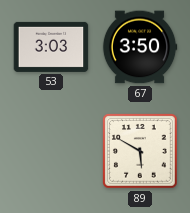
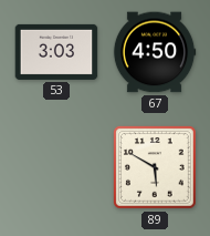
67: 3:50 -> 4:50
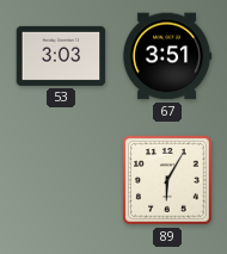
67: 4:50 -> 3:51
89: 5:50 -> 6:05
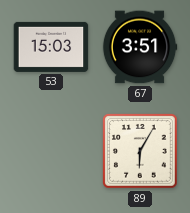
53: 3:03 -> 15:03
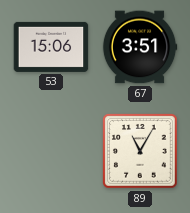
53: 15:03 -> 15:06
89: 6:05 -> 11:05
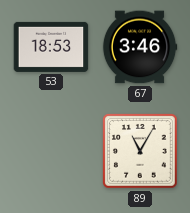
53: 15:06 -> 18:53
67: 3:51 -> 3:46
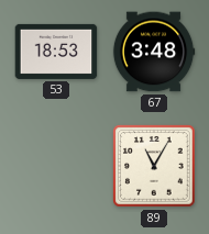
67: 3:46 -> 3:48
